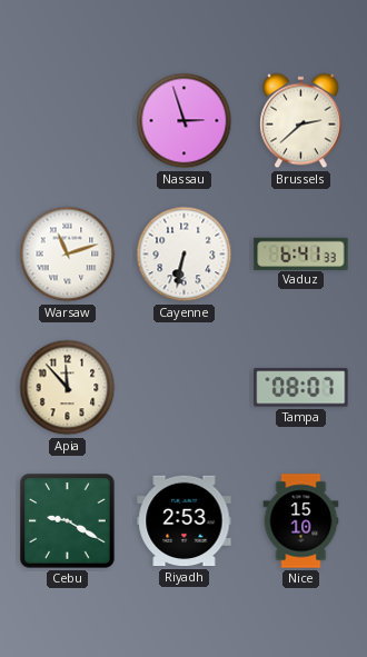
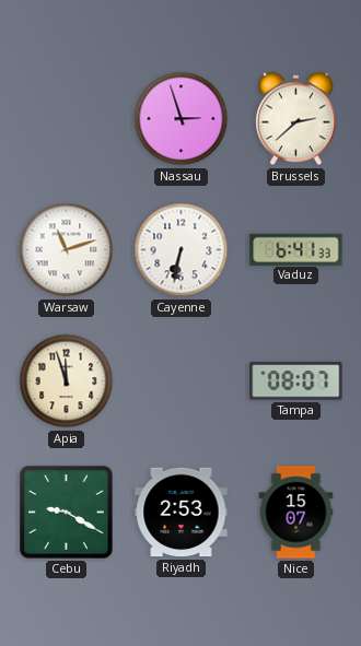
Apia: 11:53 -> 11:57
Nice: 15:10 -> 15:07
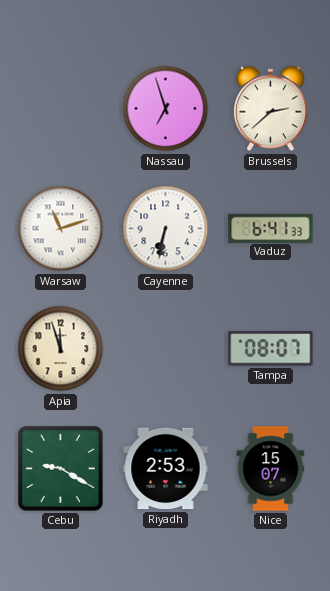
Nassau: 2:57 -> 6:57
